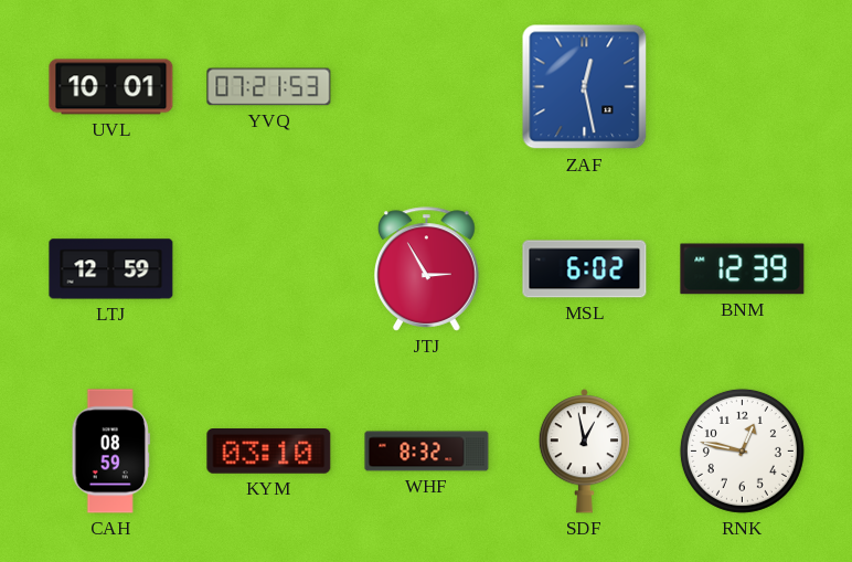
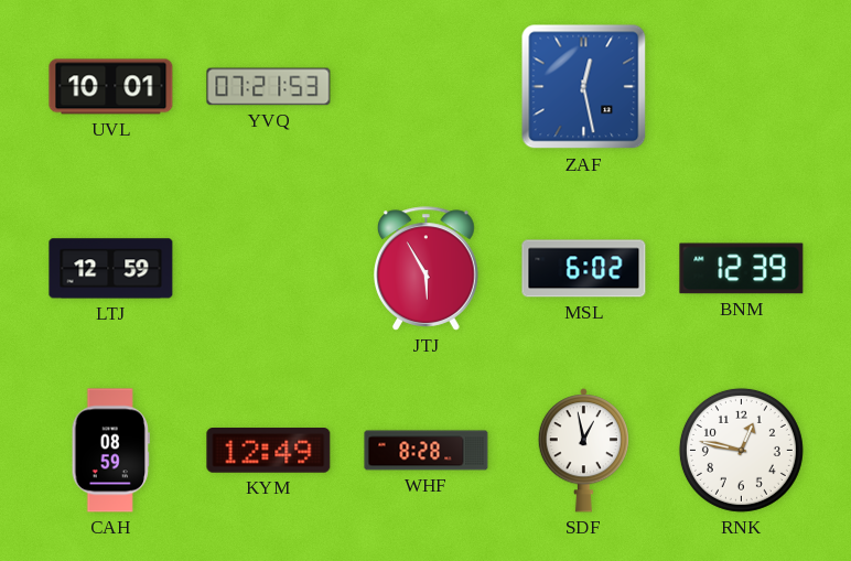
JTJ: 2:55 -> 5:55
KYM: 03:10 -> 12:49
WHF: 8:32 -> 8:28
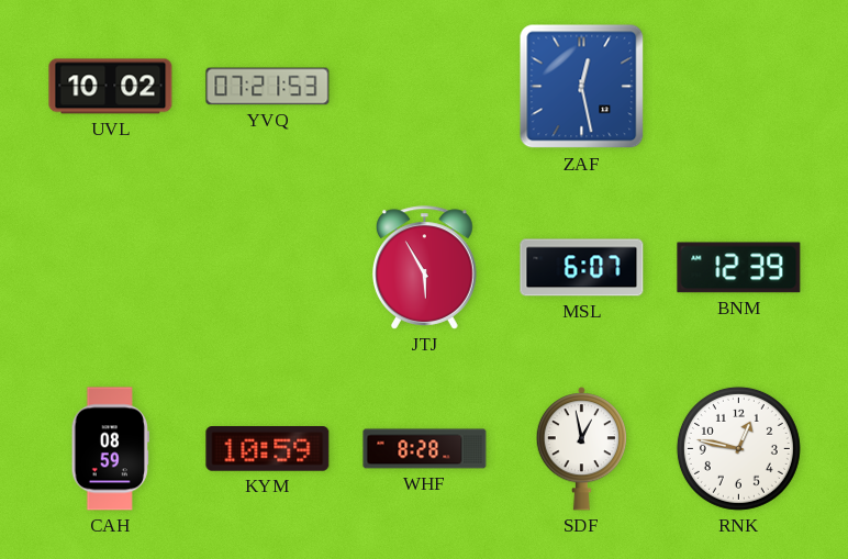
UVL: 10:01 -> 10:02
LTJ: 12:59 -> none
MSL: 6:02 -> 6:07
KYM: 12:49 -> 10:59
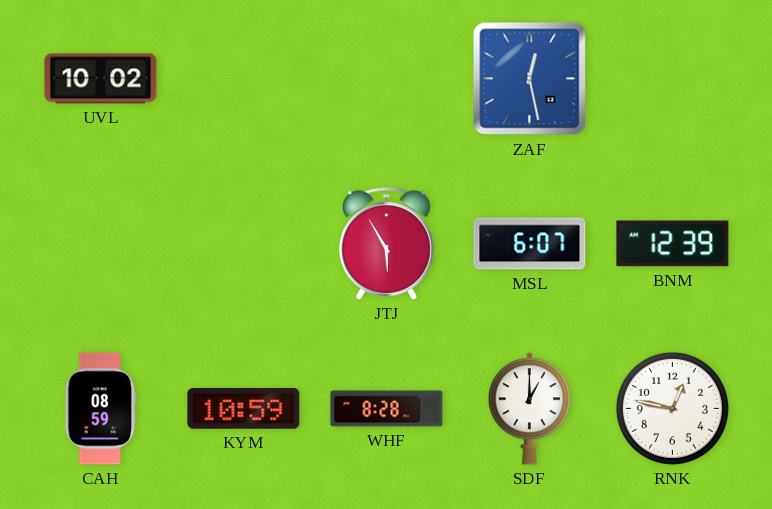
YVQ: 07:21 -> none
SDF: 12:58 -> 1:00
